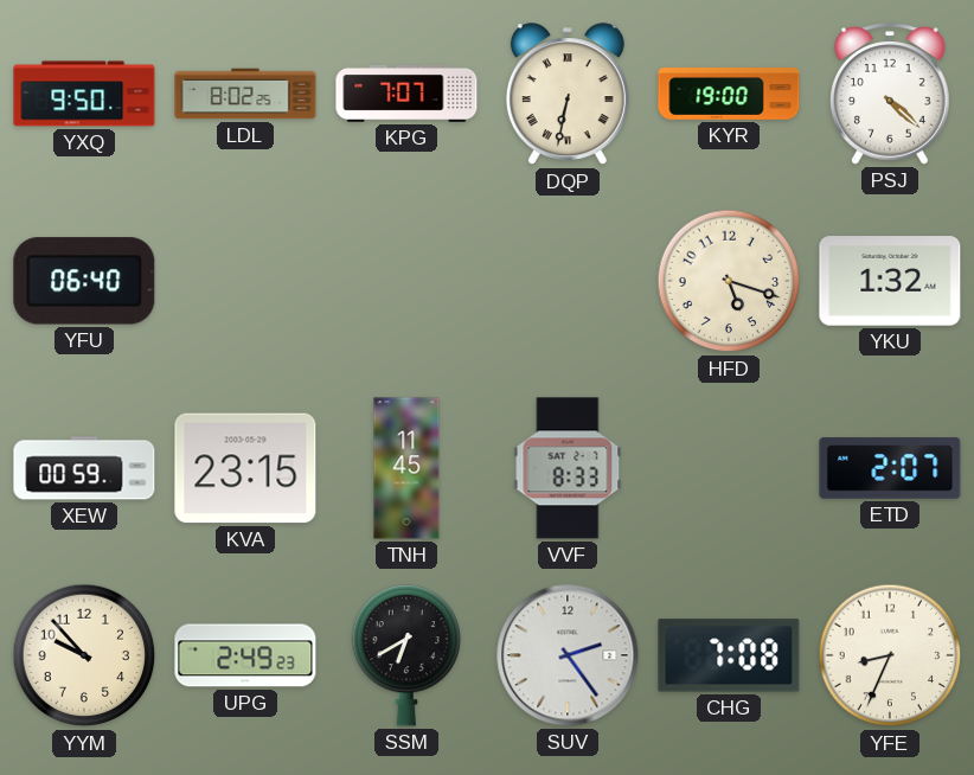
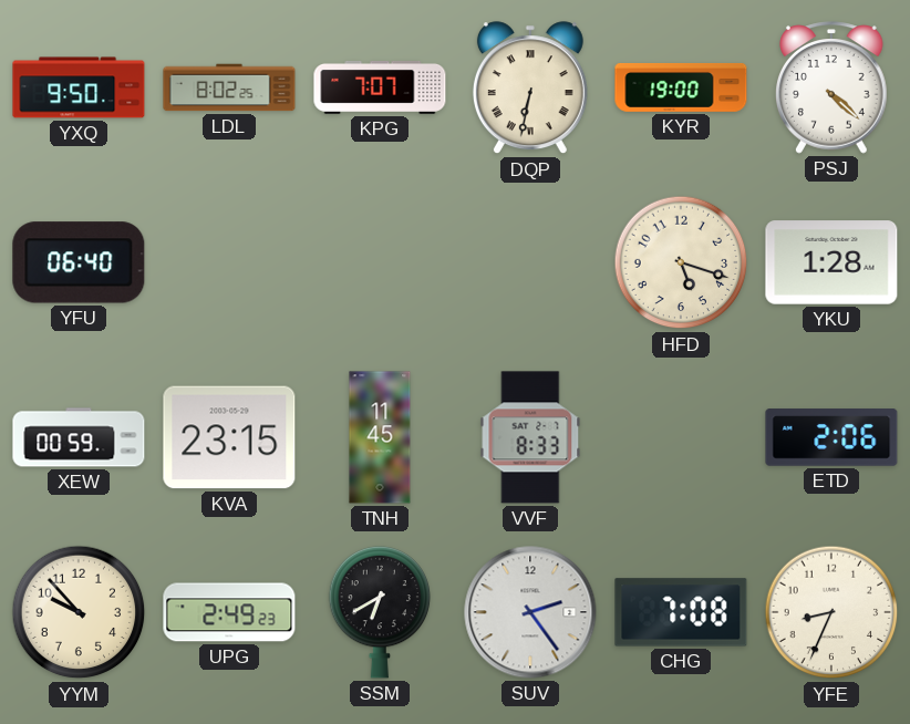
YKU: 1:32 -> 1:28
ETD: 2:07 -> 2:06
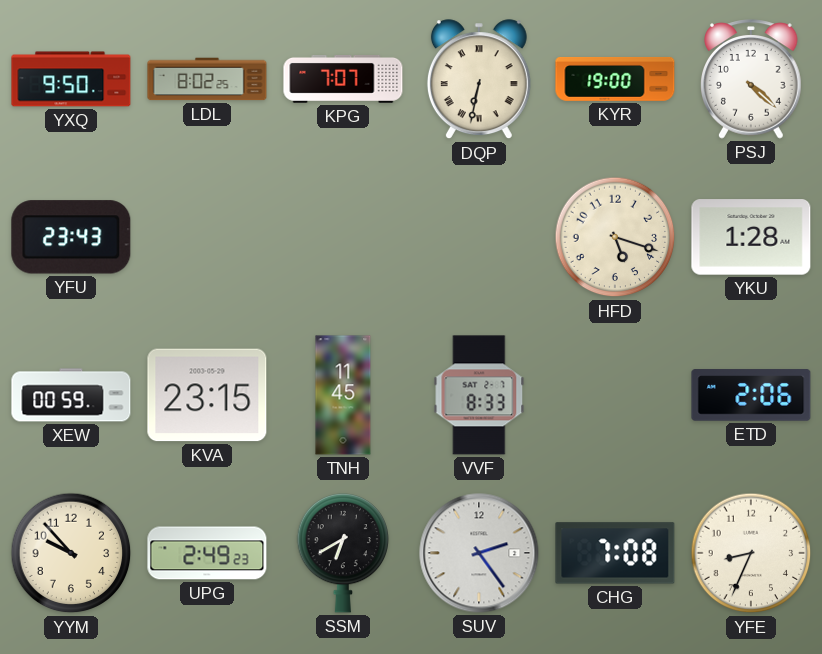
YFU: 06:40 -> 23:43
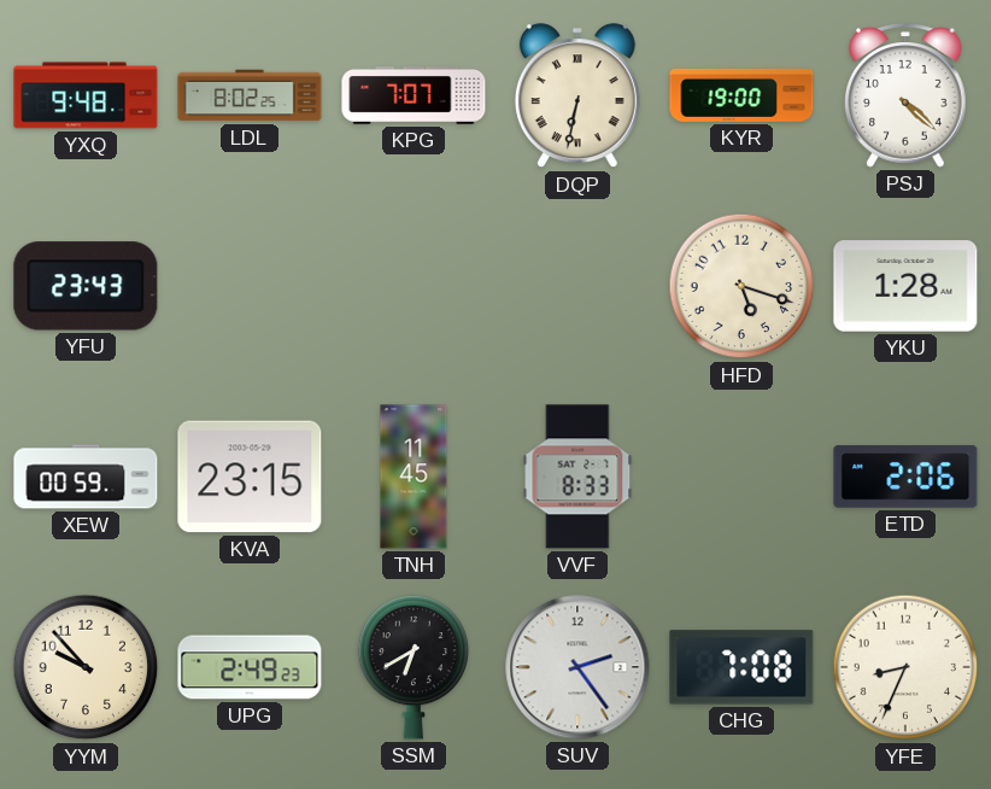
YXQ: 9:50 -> 9:48
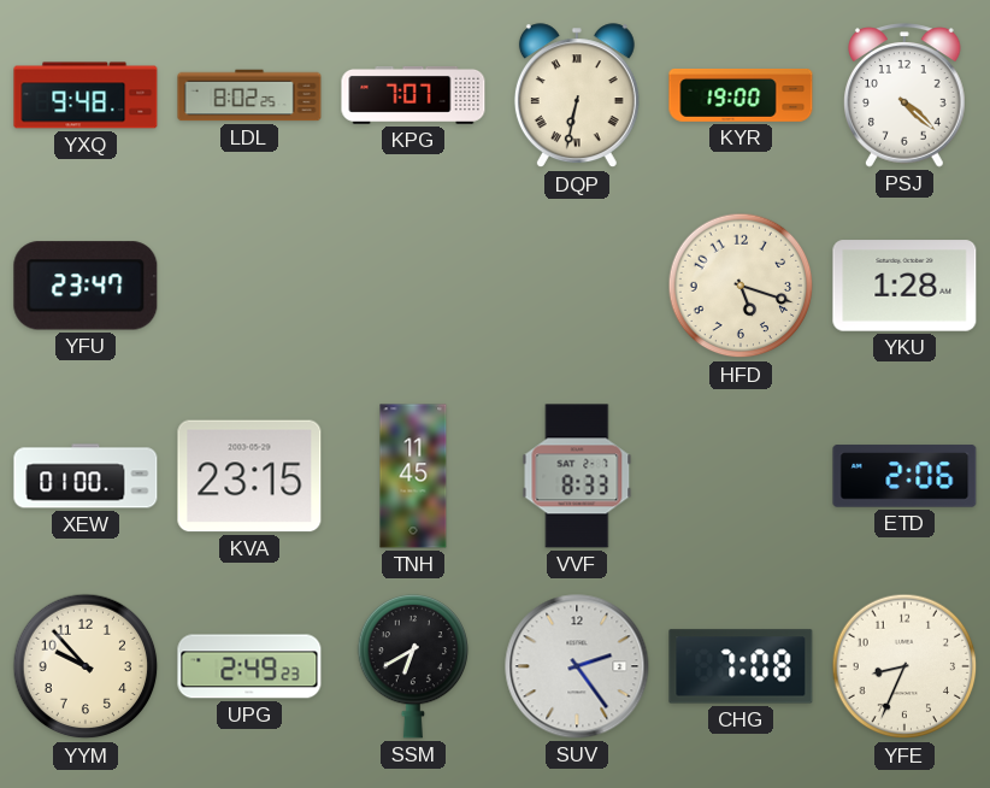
YFU: 23:43 -> 23:47
XEW: 00:59 -> 01:00
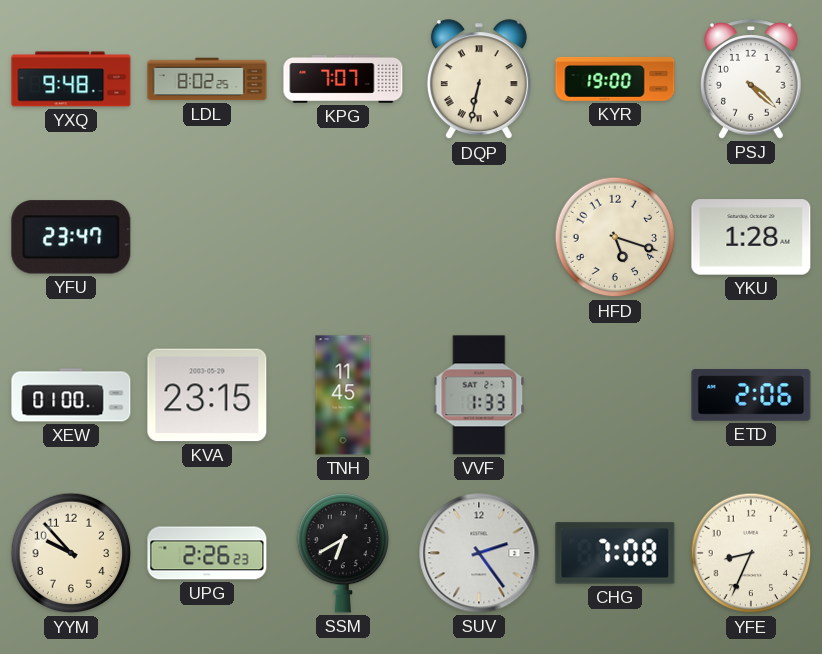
VVF: 8:33 -> 1:33
UPG: 2:49 -> 2:26
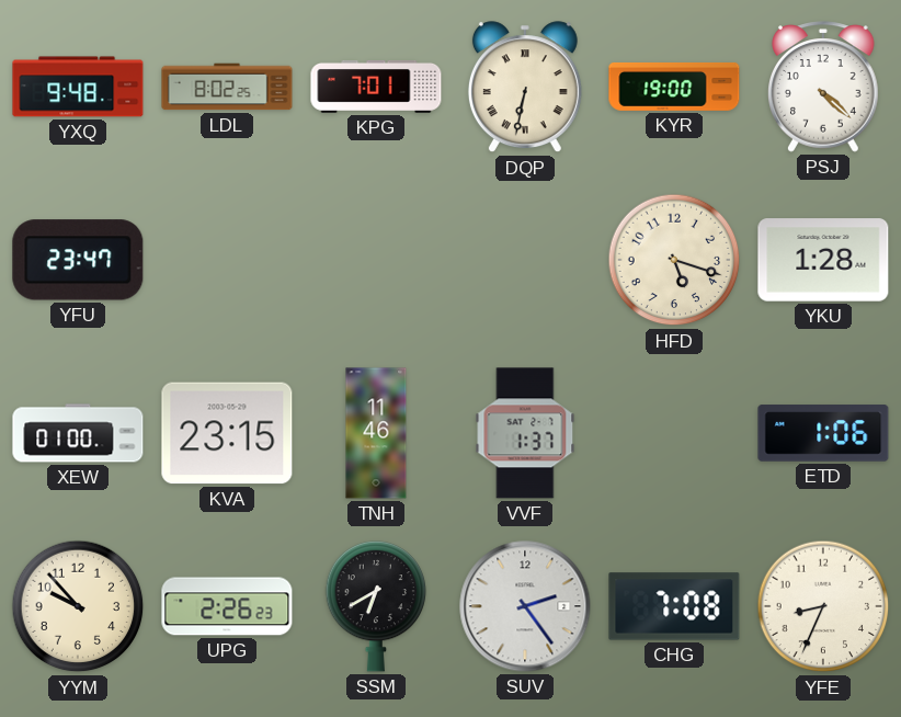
KPG: 7:07 -> 7:01
TNH: 11:45 -> 11:46
VVF: 1:33 -> 1:37
ETD: 2:06 -> 1:06
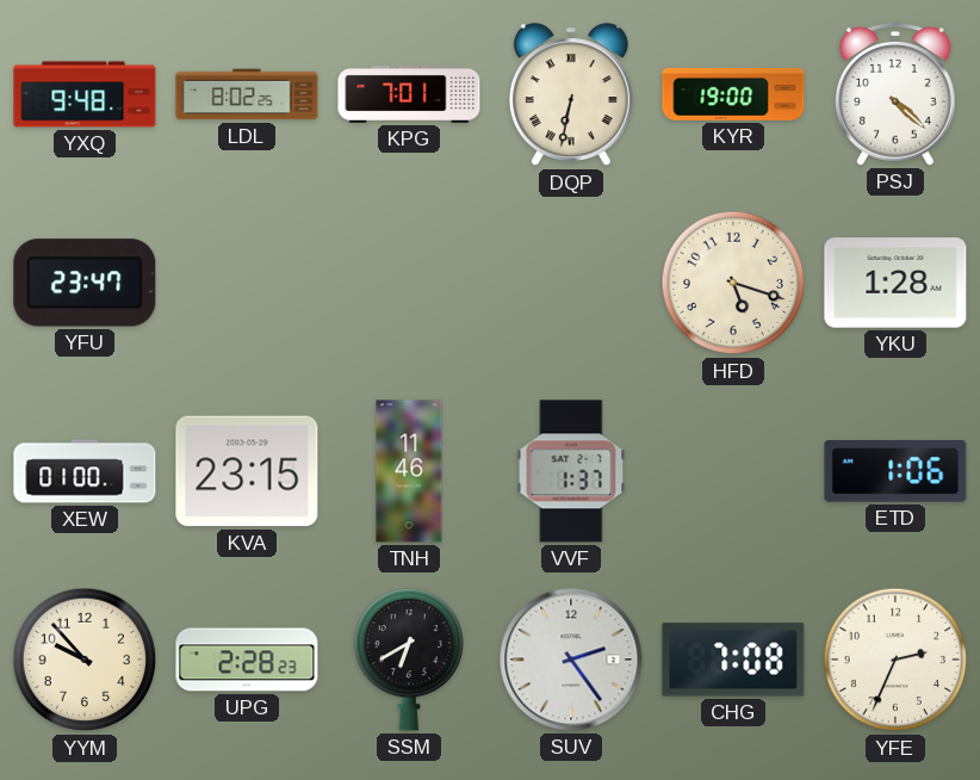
UPG: 2:26 -> 2:28
YFE: 8:34 -> 2:34
